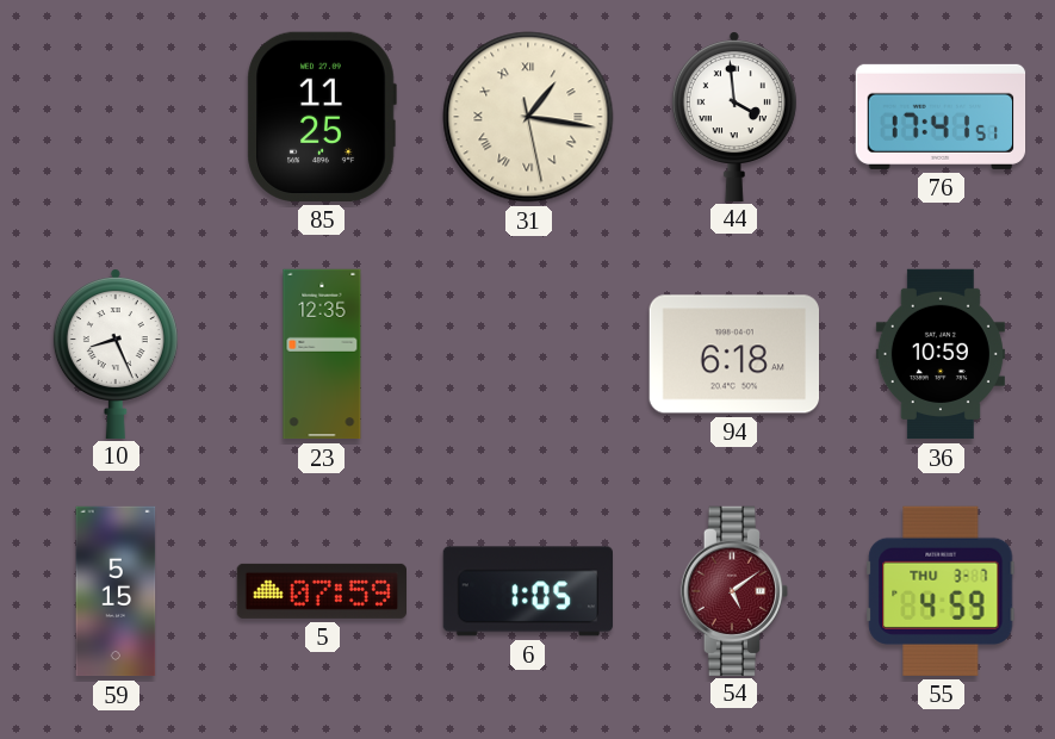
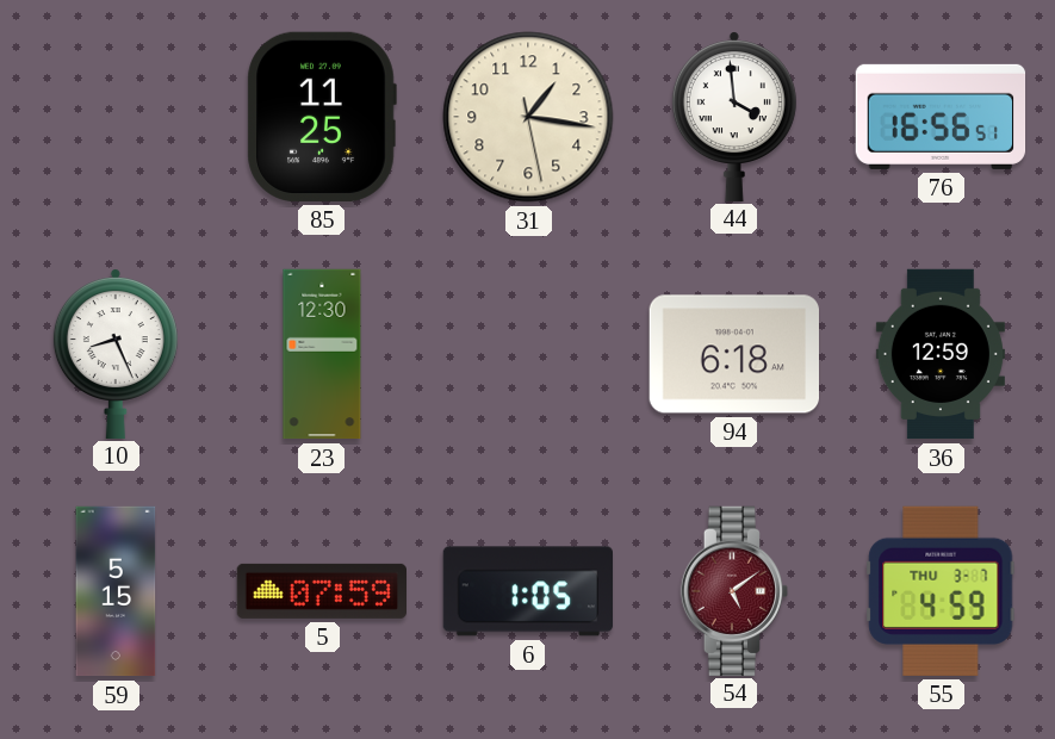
31 numerals: Roman -> Arabic
76: 17:41 -> 16:56
23: 12:35 -> 12:30
36: 10:59 -> 12:59
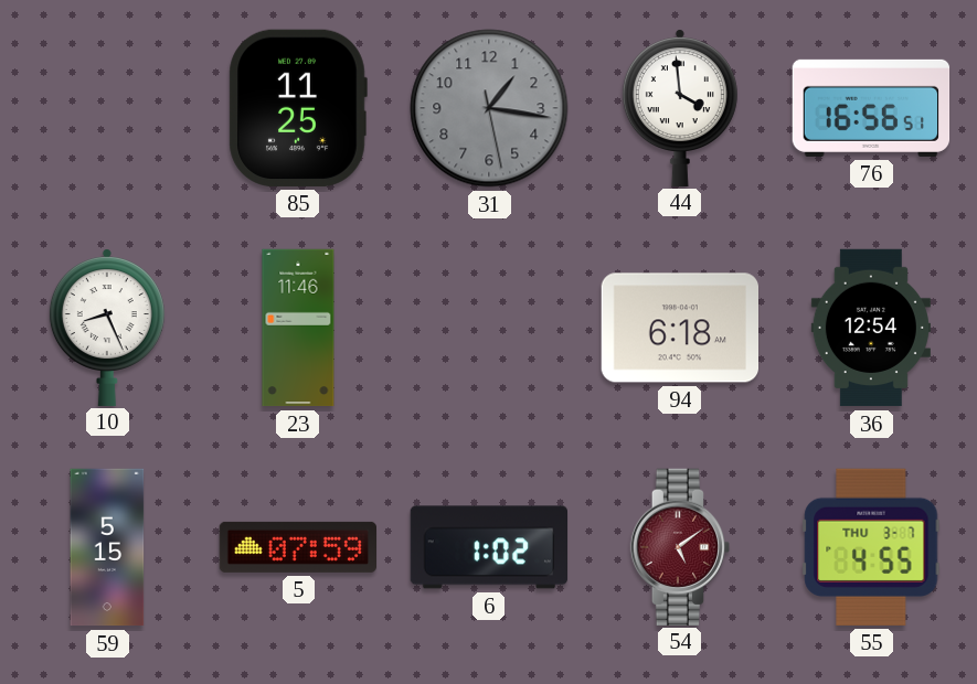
31 dial: cream -> grey
23: 12:30 -> 11:46
36: 12:59 -> 12:54
6: 1:05 -> 1:02
55: 4:59 -> 4:55
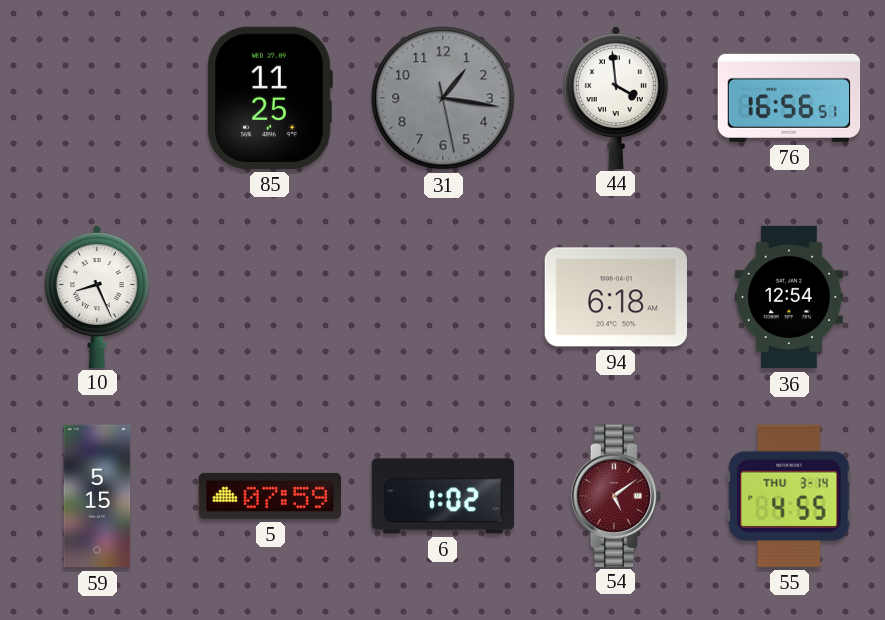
23: 11:46 -> none
55 date: THU 3-7 -> THU 3-14
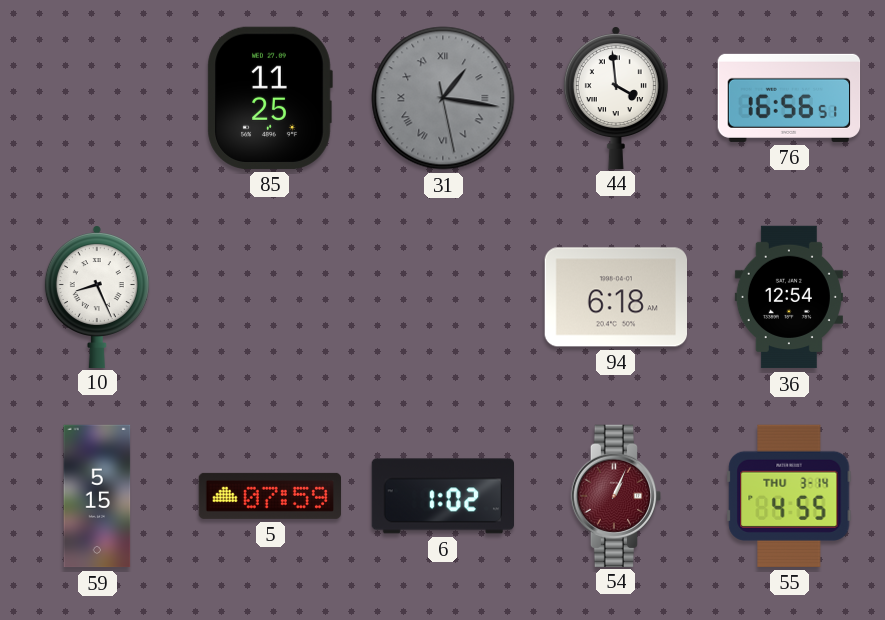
31 numerals: Arabic -> Roman
54: 5:09 -> 1:04
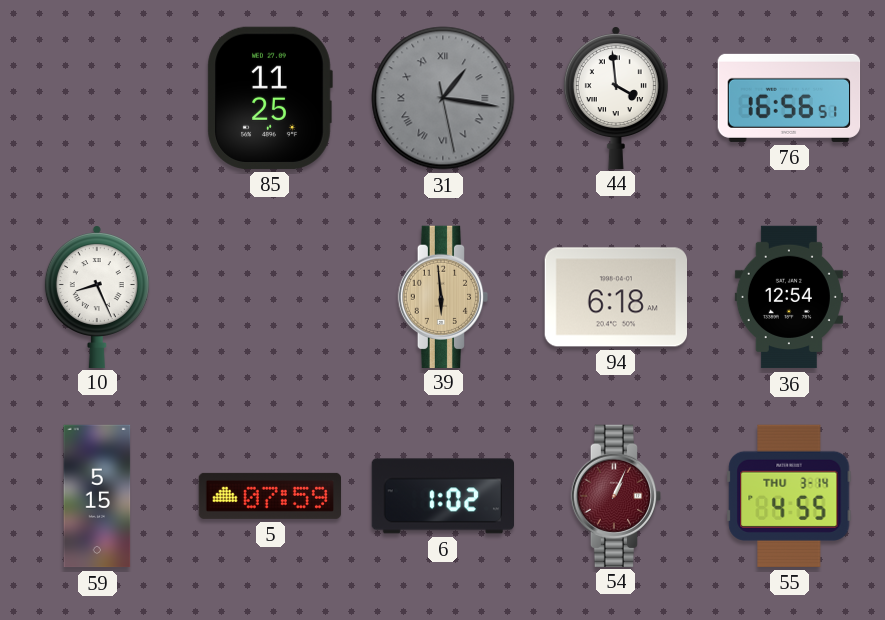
39: none -> 5:59
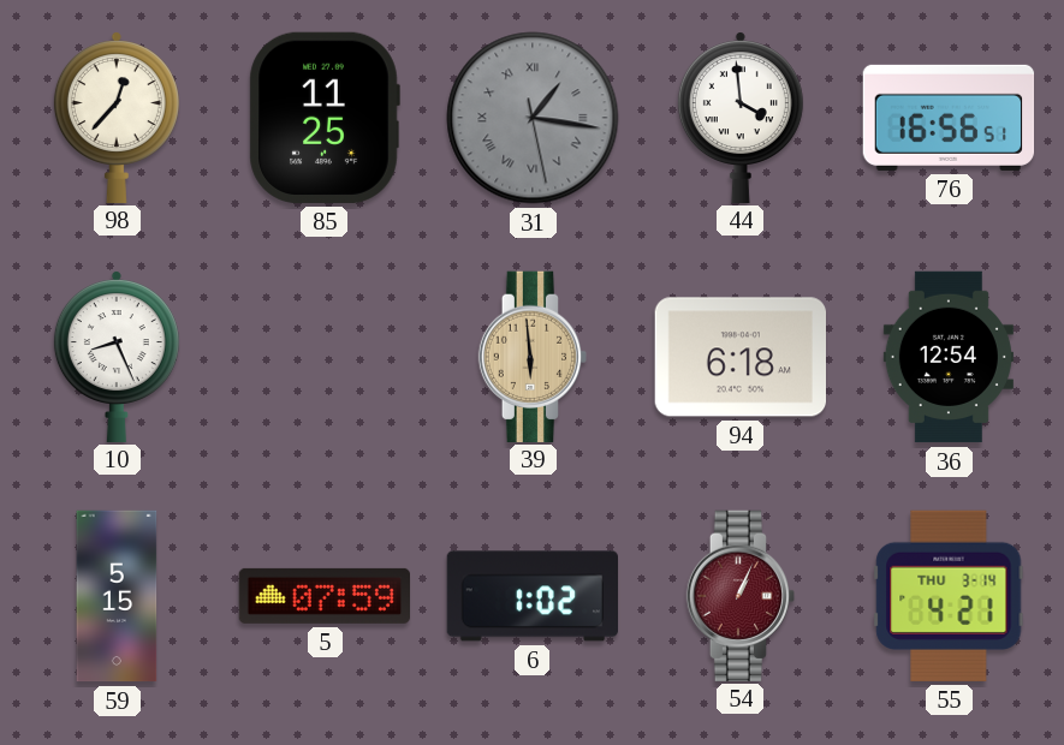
98: none -> 12:37
55: 4:55 -> 4:21
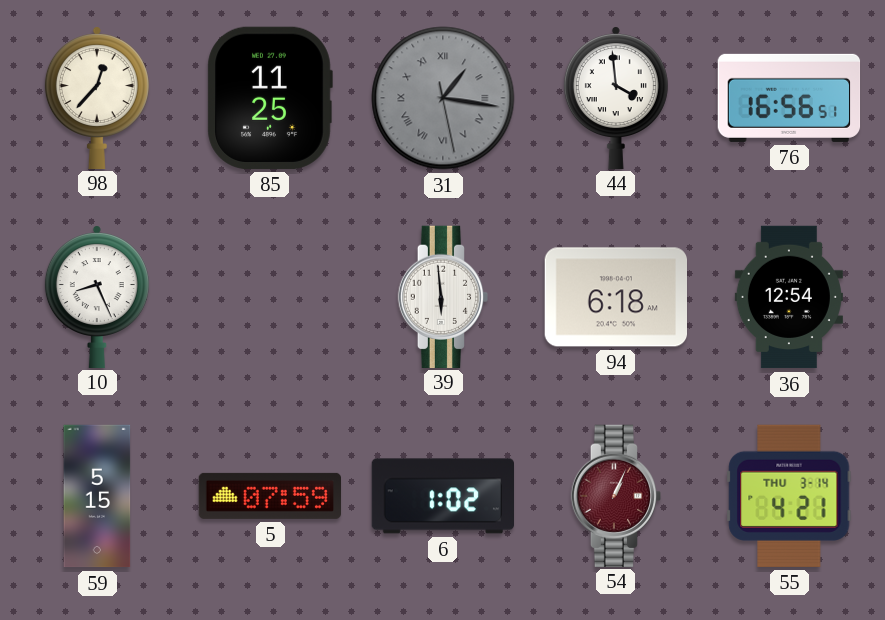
39 dial: champagne -> white
